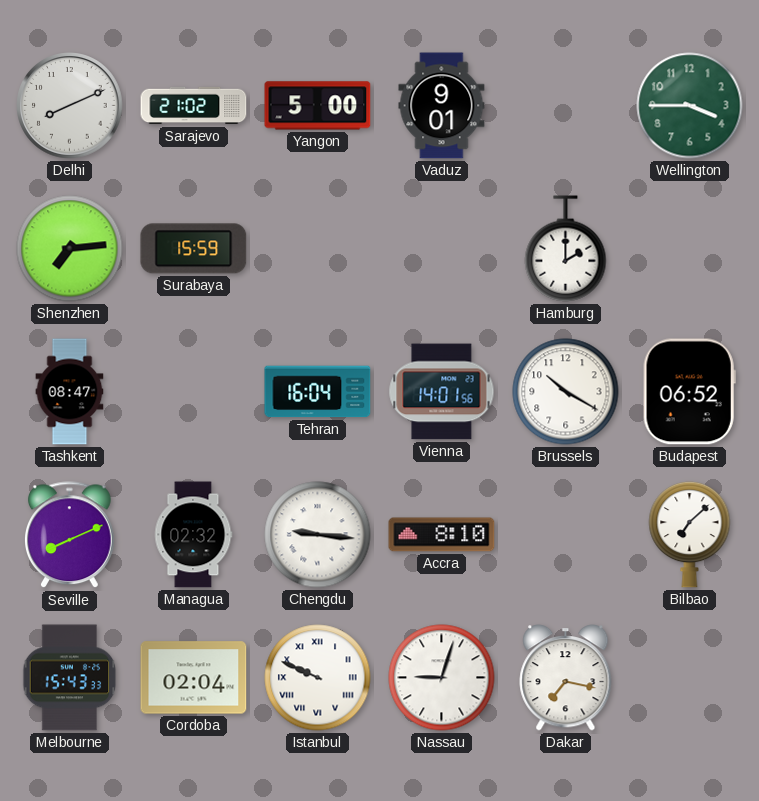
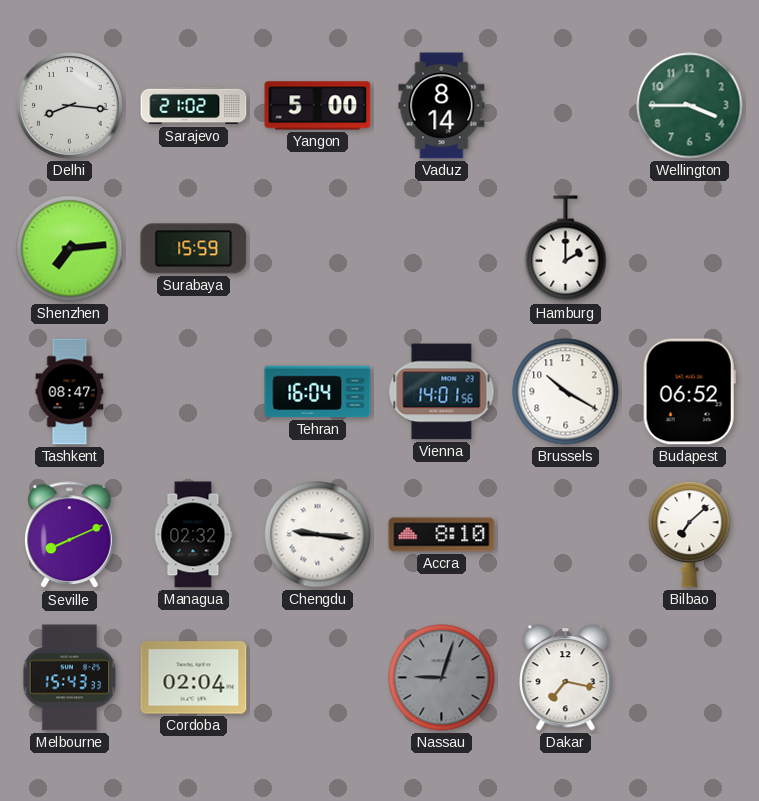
Delhi: 8:11 -> 8:16
Vaduz: 9:01 -> 8:14
Istanbul: 9:49 -> none
Nassau dial: white -> grey
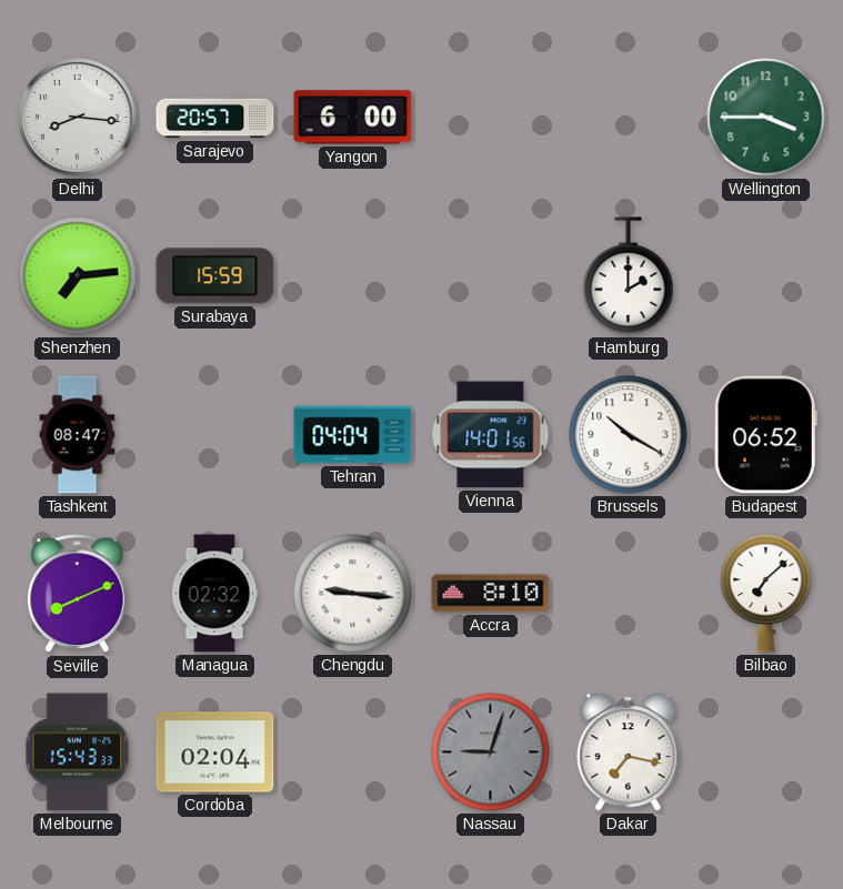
Sarajevo: 21:02 -> 20:57
Yangon: 5:00 -> 6:00
Vaduz: 8:14 -> none
Tehran: 16:04 -> 04:04
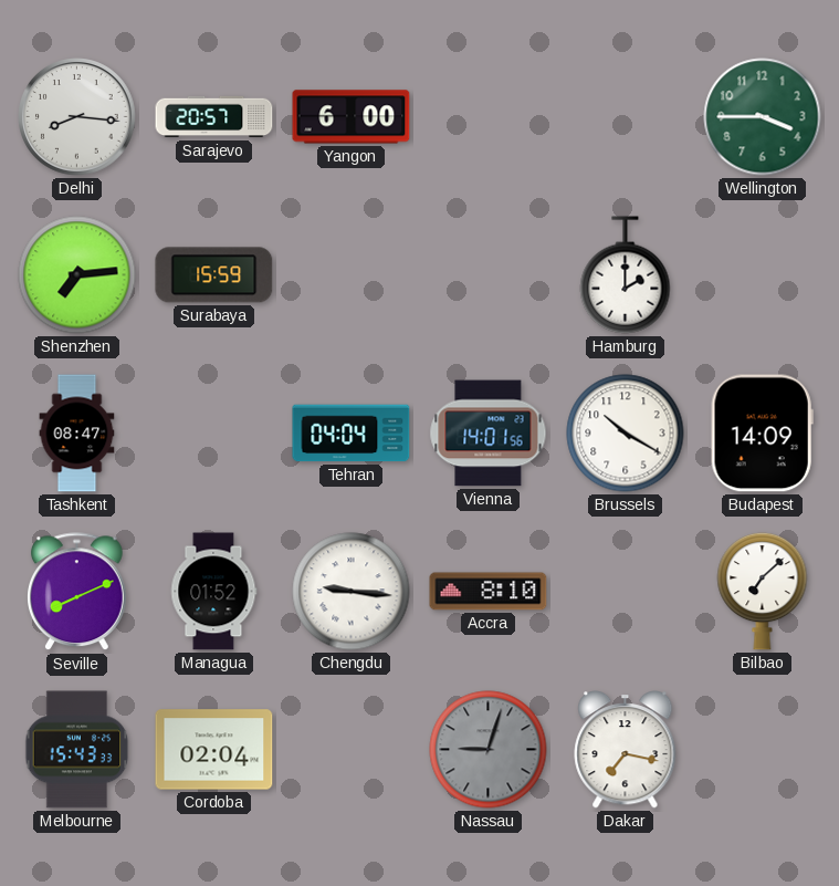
Budapest: 06:52 -> 14:09
Managua: 02:32 -> 01:52
